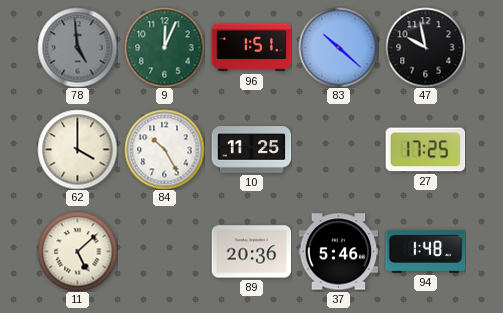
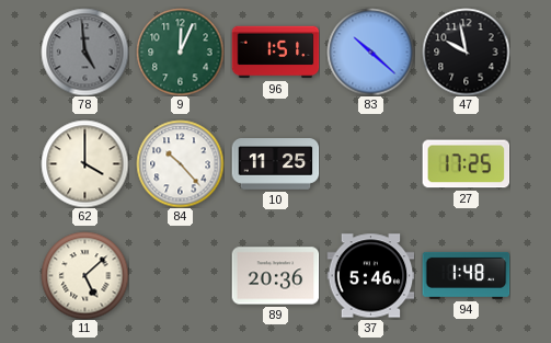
84: 10:25 -> 10:23
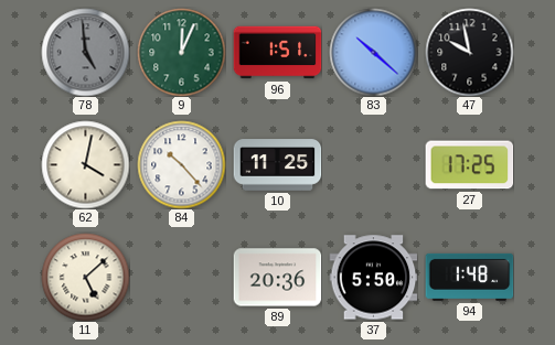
62: 4:00 -> 4:02
37: 5:46 -> 5:50
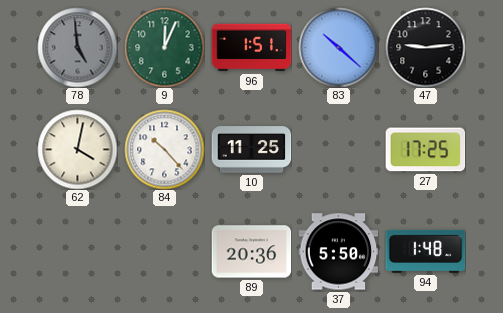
47: 9:58 -> 9:14
11: 5:08 -> none
